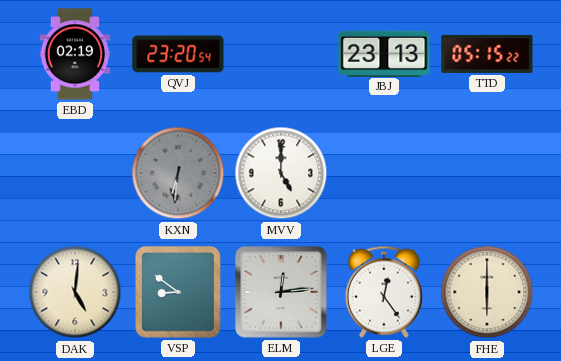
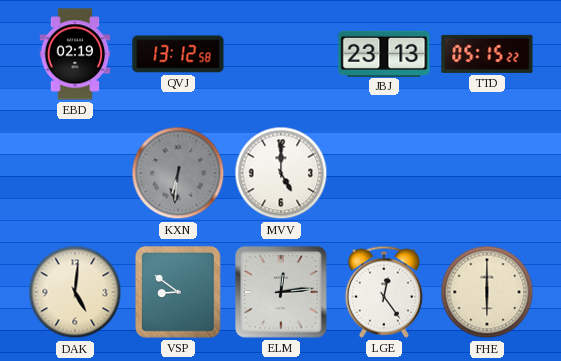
QVJ: 23:20 -> 13:12
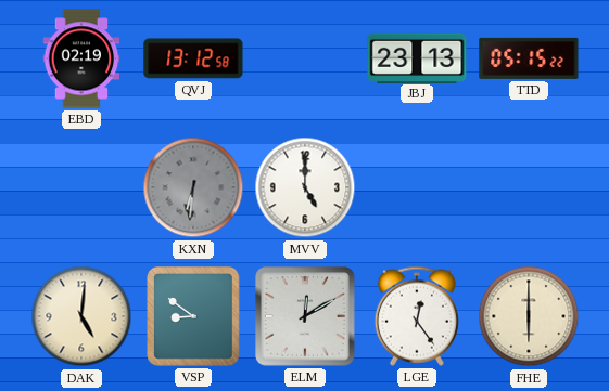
ELM: 12:14 -> 12:10
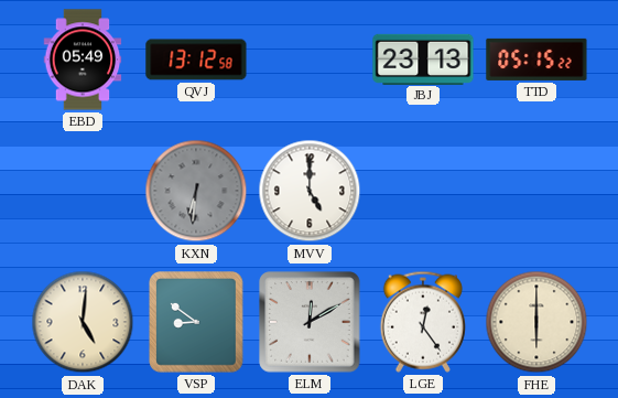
EBD: 02:19 -> 05:49
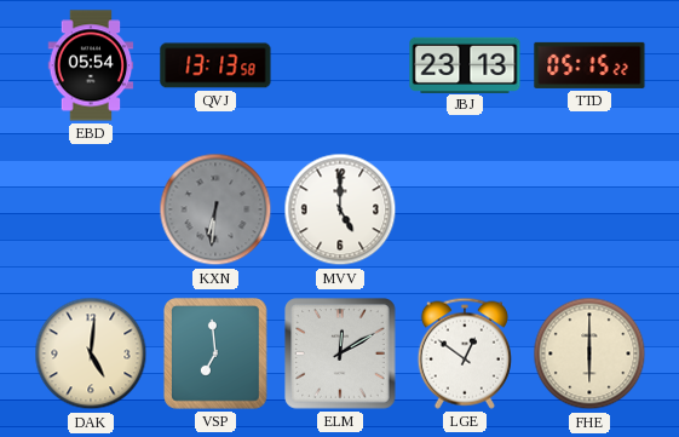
EBD: 05:49 -> 05:54
QVJ: 13:12 -> 13:13
VSP: 8:51 -> 6:59
LGE: 12:24 -> 12:51
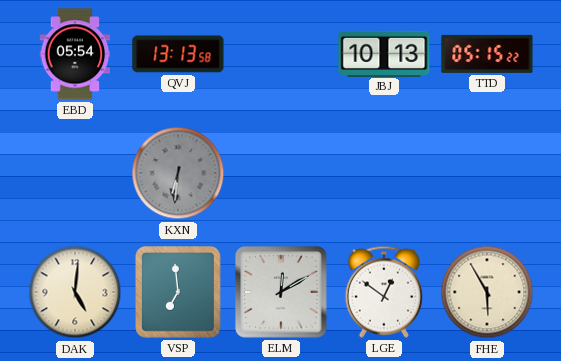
JBJ: 23:13 -> 10:13
MVV: 5:00 -> none
FHE: 6:00 -> 5:55
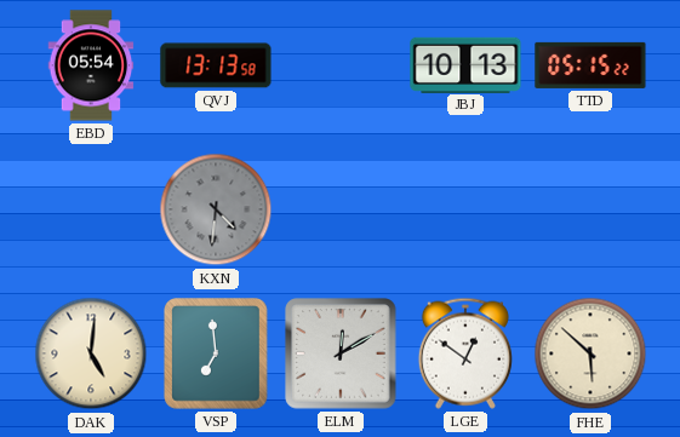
KXN: 6:31 -> 4:31
FHE: 5:55 -> 5:52
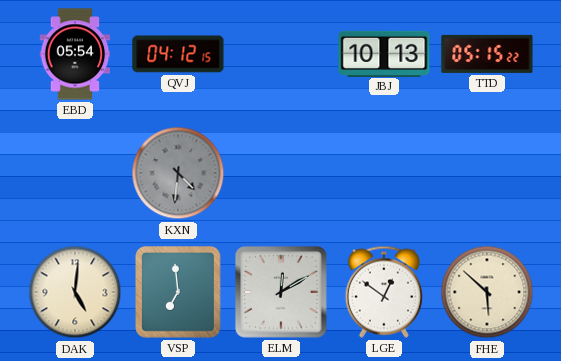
QVJ: 13:13 -> 04:12
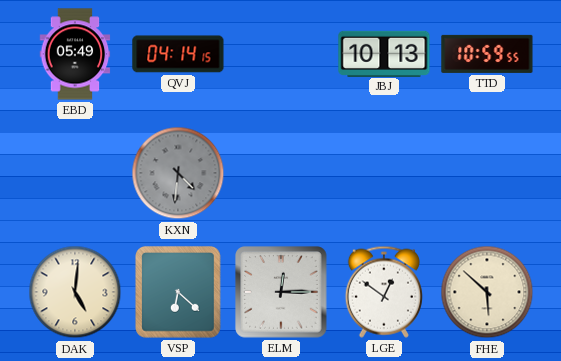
EBD: 05:54 -> 05:49
QVJ: 04:12 -> 04:14
TTD: 05:15 -> 10:59
VSP: 6:59 -> 6:22
ELM: 12:10 -> 12:15
